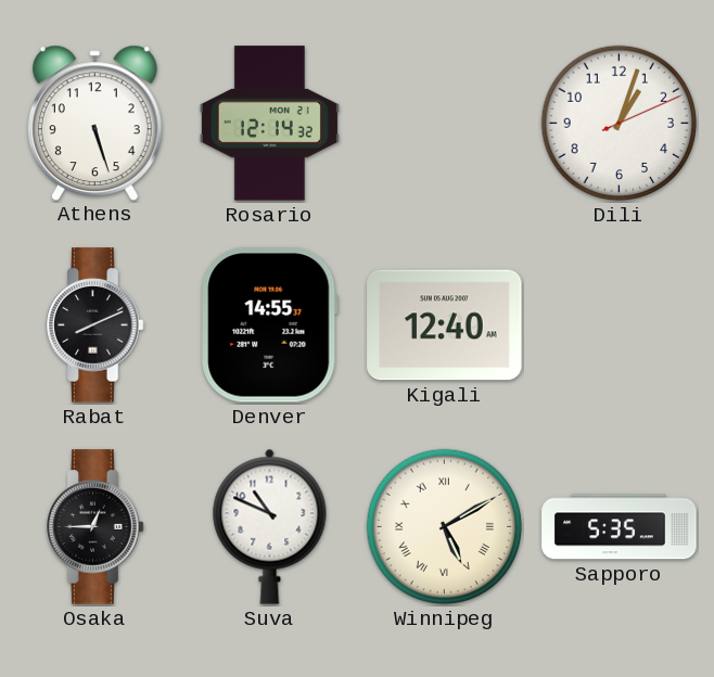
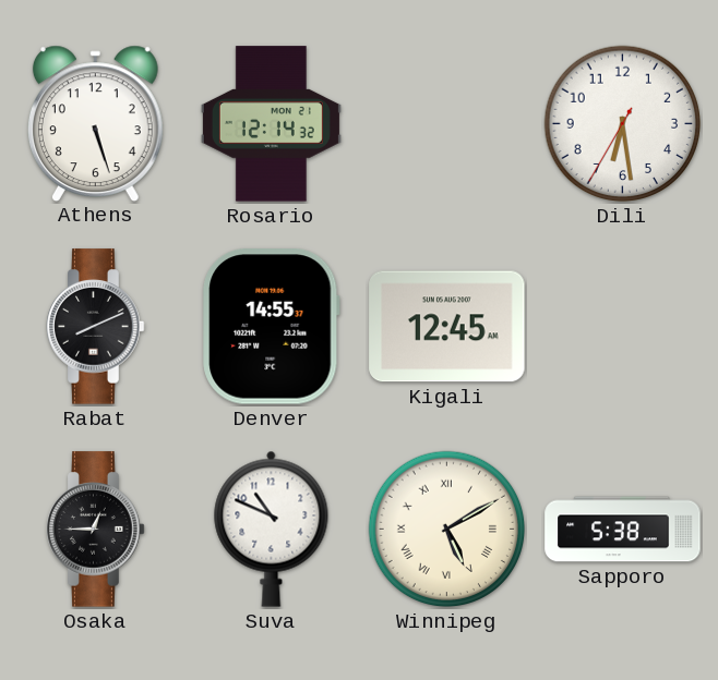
Dili: 1:03 -> 6:28
Kigali: 12:40 -> 12:45
Sapporo: 5:35 -> 5:38
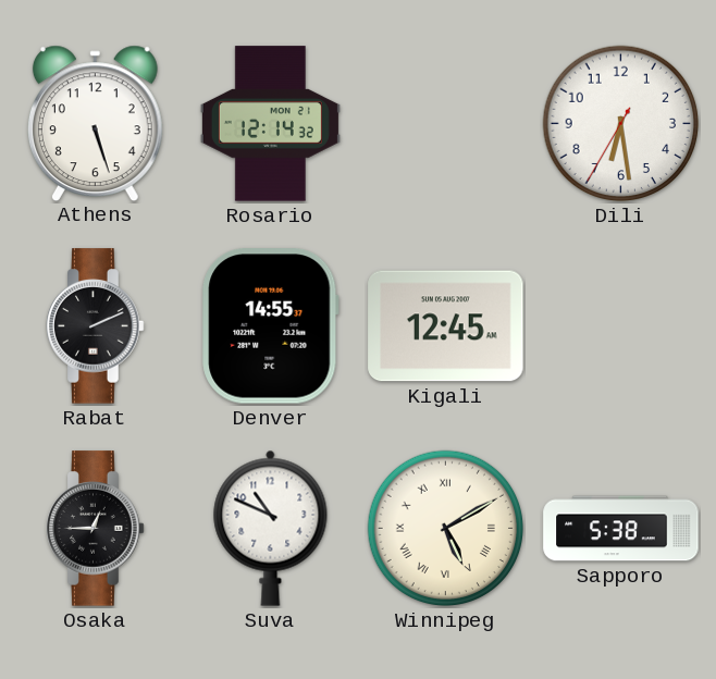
Rabat: 8:11 -> 2:11
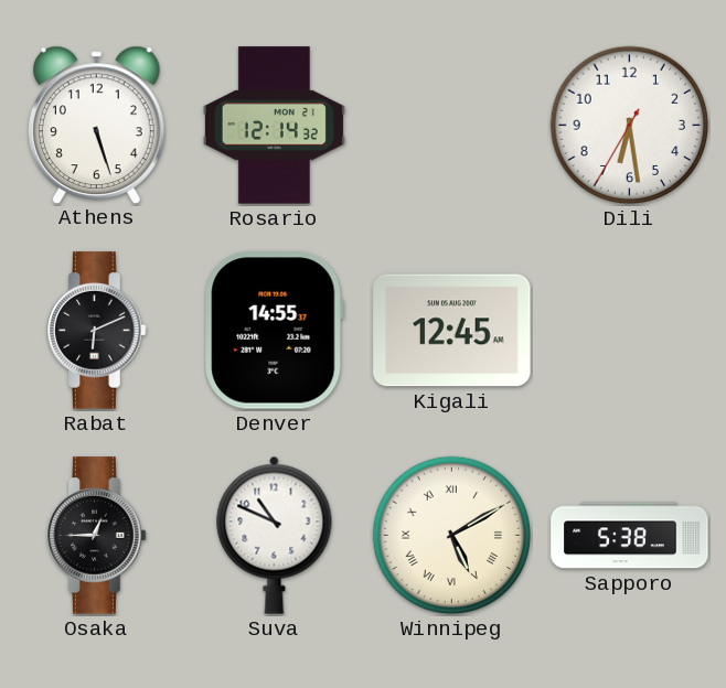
Rabat: 2:11 -> 6:11
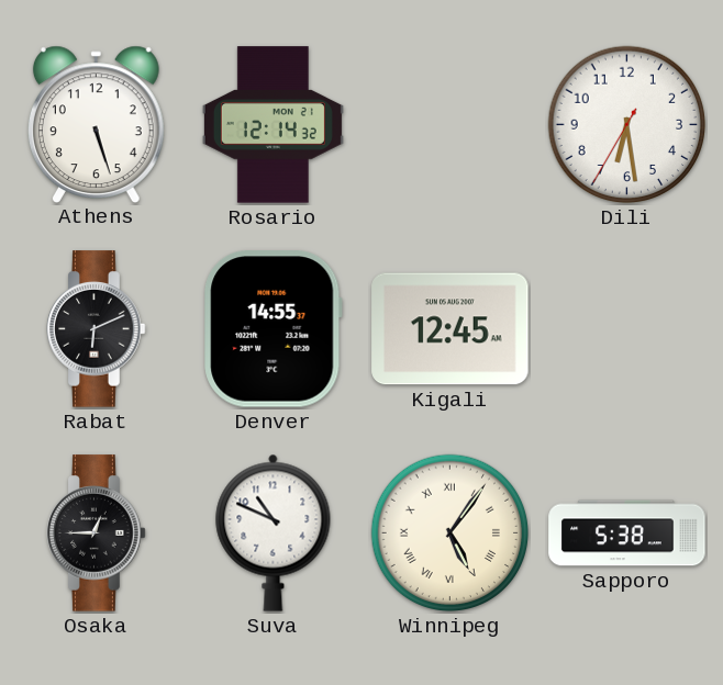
Winnipeg: 5:10 -> 5:06
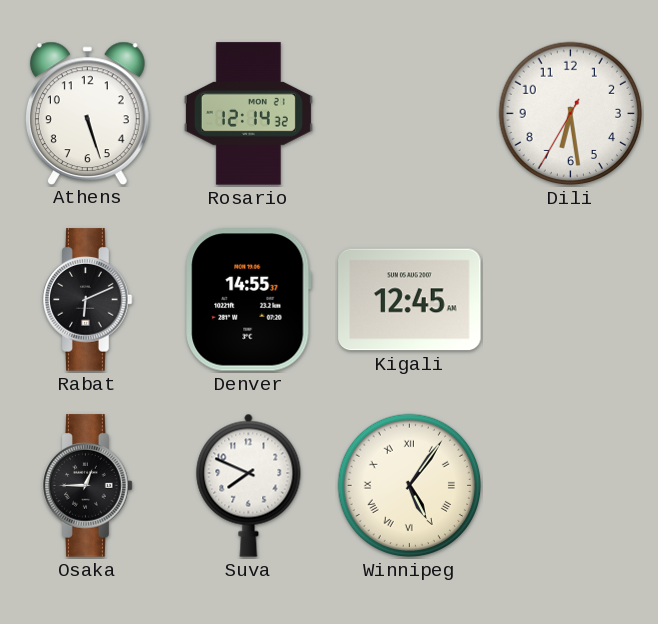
Suva: 10:49 -> 7:49
Sapporo: 5:38 -> none
